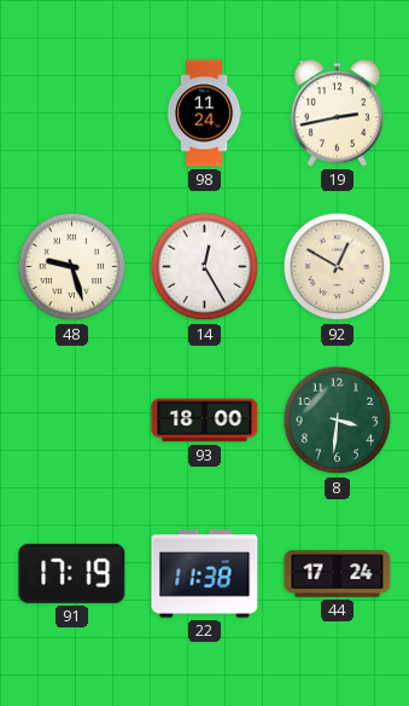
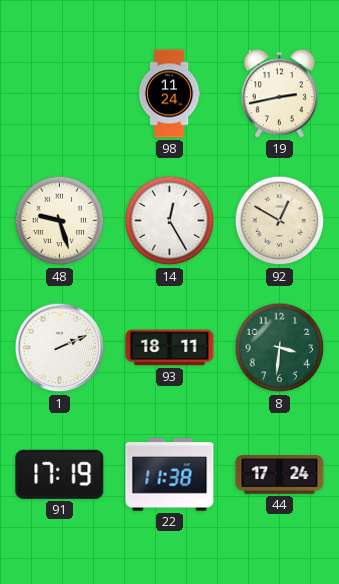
1: none -> 2:11
93: 18:00 -> 18:11
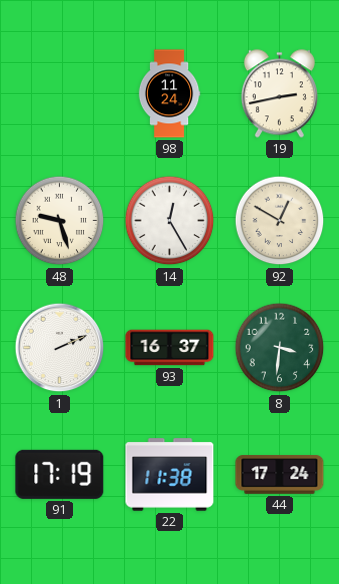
93: 18:11 -> 16:37
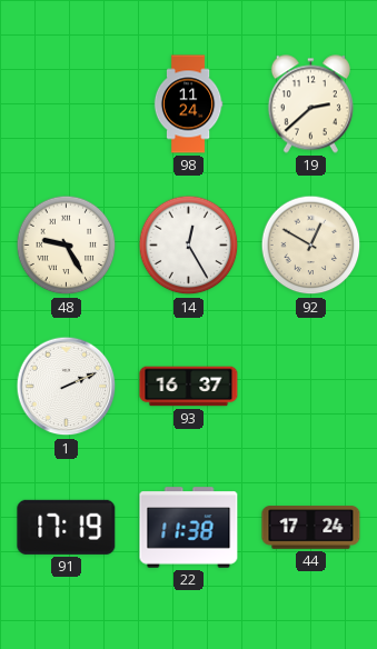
19: 2:43 -> 2:38
48: 9:27 -> 9:25
8: 3:31 -> none
